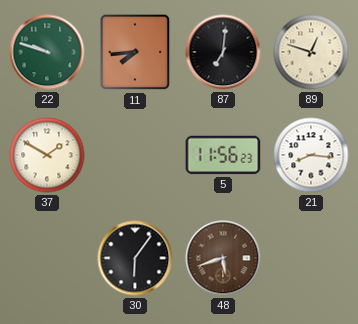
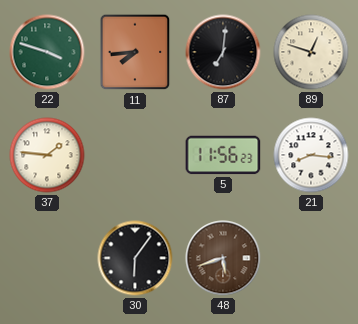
22: 9:48 -> 3:48
37: 1:50 -> 1:46
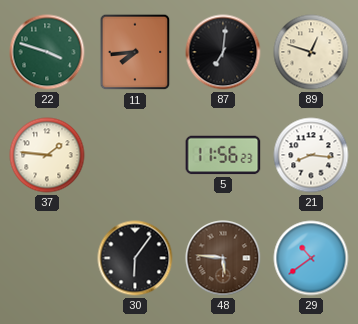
48: 5:42 -> 5:46
29: none -> 10:39
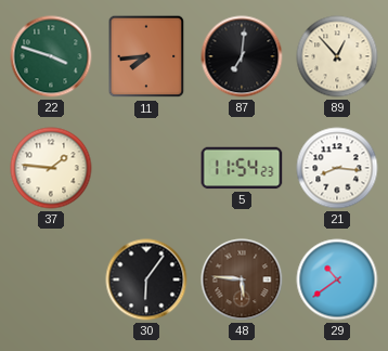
89: 12:48 -> 12:53
5: 11:56 -> 11:54
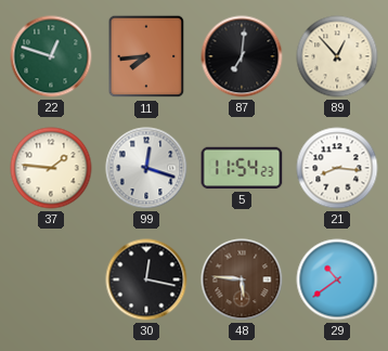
22: 3:48 -> 12:48
99: none -> 12:18
30: 6:06 -> 12:17
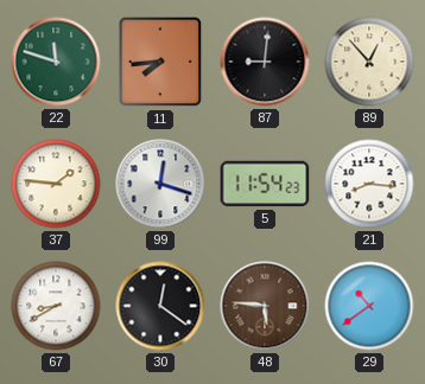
22: 12:48 -> 11:48
87: 7:01 -> 9:01
67: none -> 8:40
30: 12:17 -> 12:21
